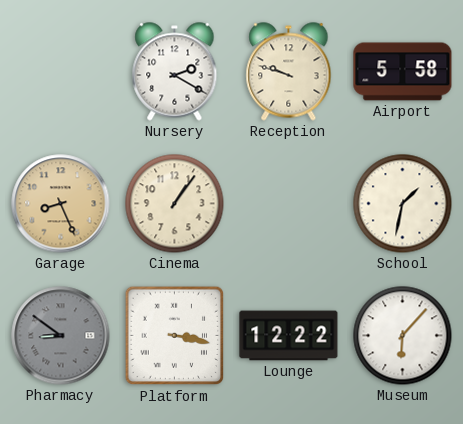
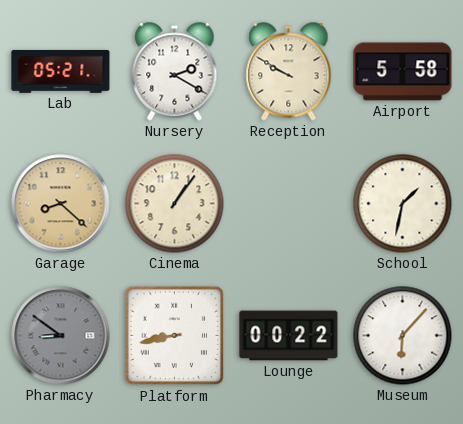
Lab: none -> 05:21
Reception: 9:48 -> 9:50
Garage: 8:26 -> 8:22
Platform: 3:17 -> 8:43
Lounge: 12:22 -> 00:22
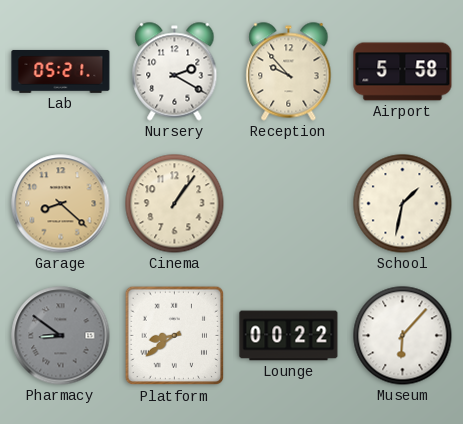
Reception: 9:50 -> 9:53
Platform: 8:43 -> 8:39
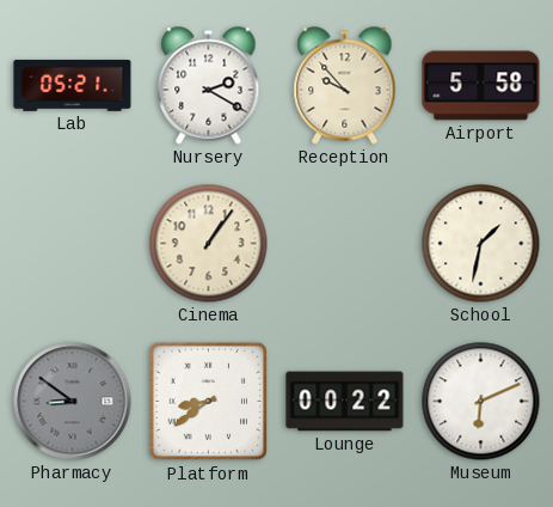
Garage: 8:22 -> none
Museum: 6:07 -> 6:11
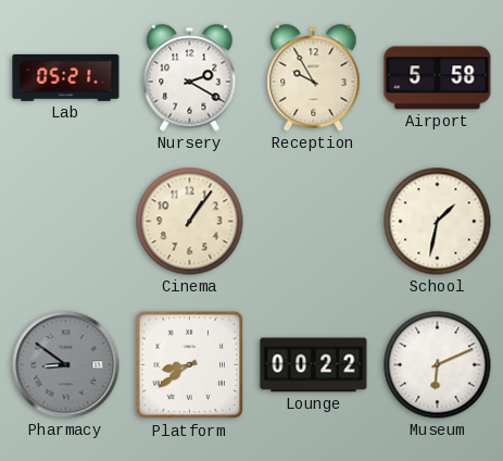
Reception: 9:53 -> 9:55
